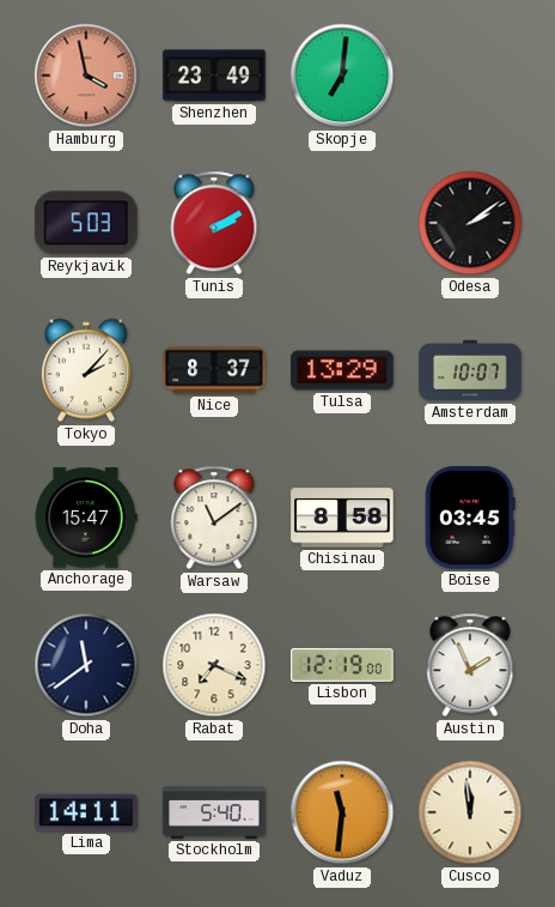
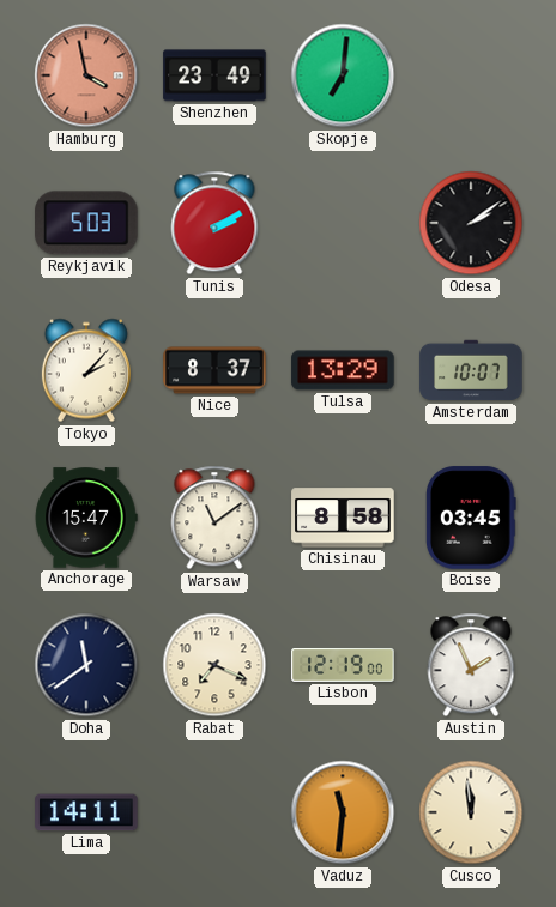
Stockholm: 5:40 -> none
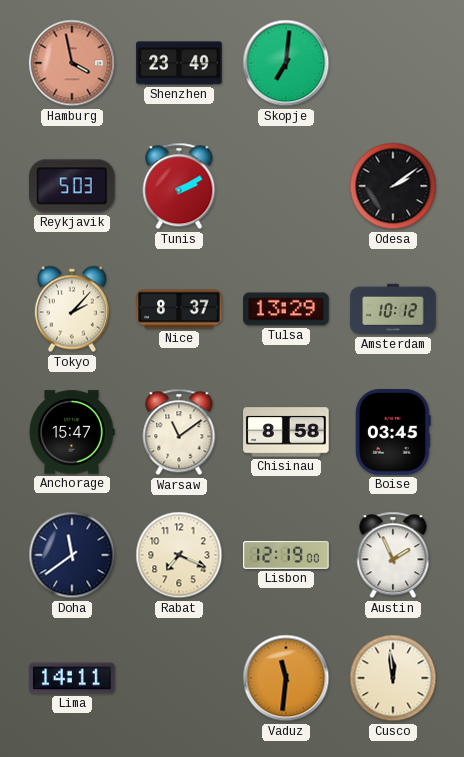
Amsterdam: 10:07 -> 10:12
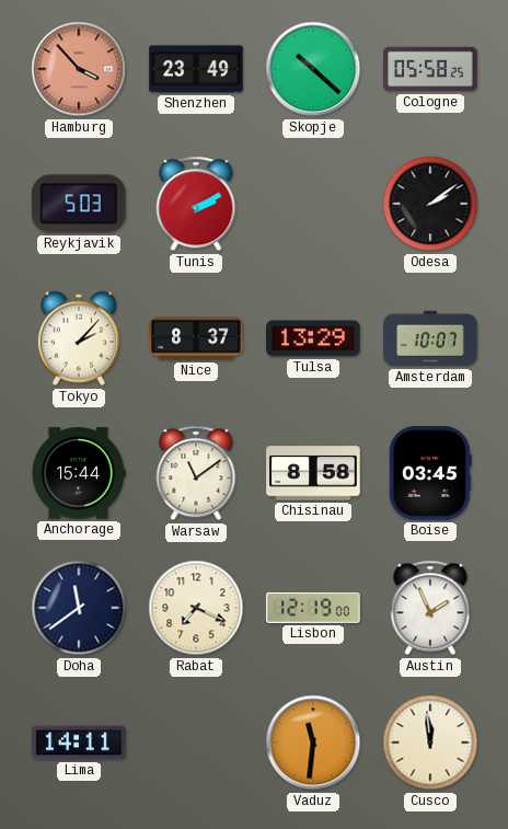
Hamburg: 3:58 -> 3:53
Skopje: 7:01 -> 10:22
Cologne: none -> 05:58
Amsterdam: 10:12 -> 10:07
Anchorage: 15:47 -> 15:44
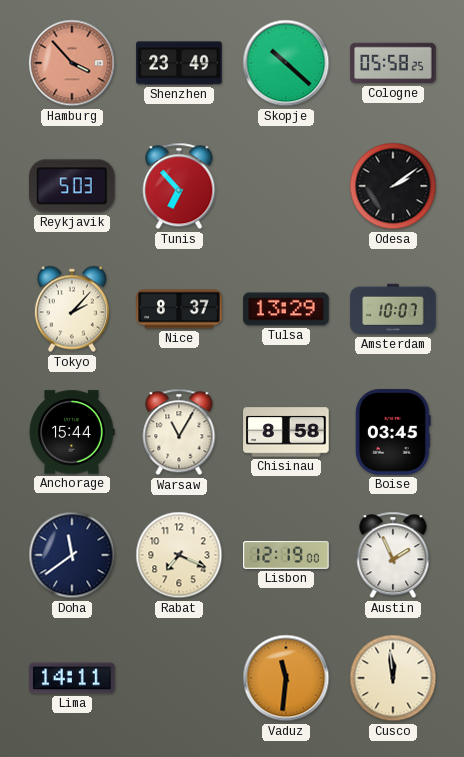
Tunis: 2:10 -> 6:53
Warsaw: 11:09 -> 11:05
